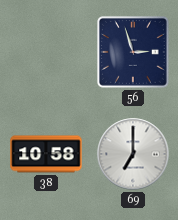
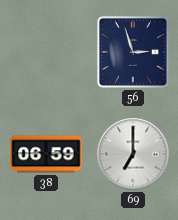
38: 10:58 -> 06:59
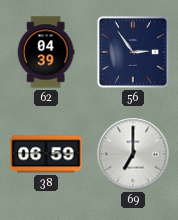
62: none -> 04:39
56: 2:57 -> 2:54
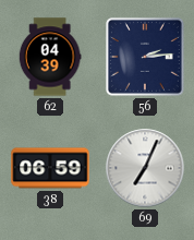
56: 2:54 -> 2:14
69: 7:00 -> 7:04
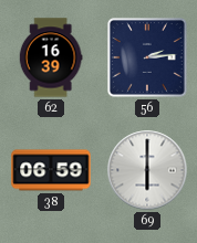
62: 04:39 -> 16:39
69: 7:04 -> 6:00
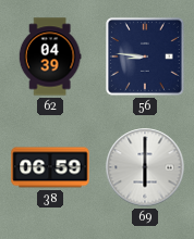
62: 16:39 -> 04:39
56: 2:14 -> 8:46
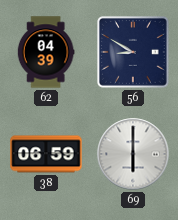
56: 8:46 -> 8:50
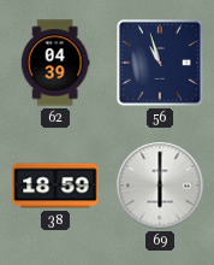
56: 8:50 -> 10:57
38: 06:59 -> 18:59
